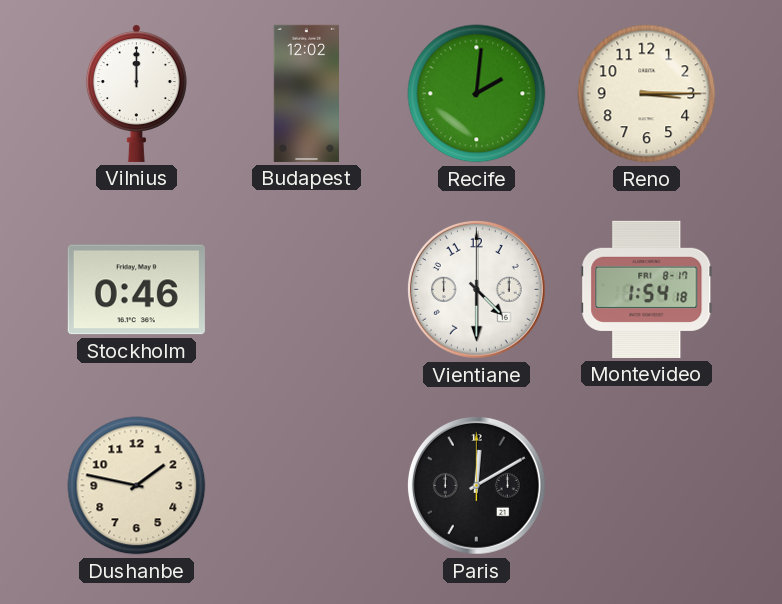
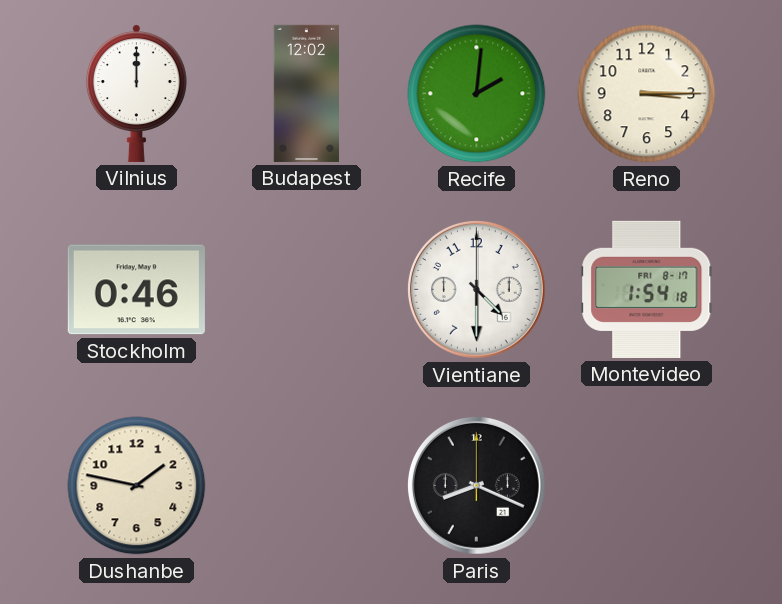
Paris: 12:10 -> 8:19
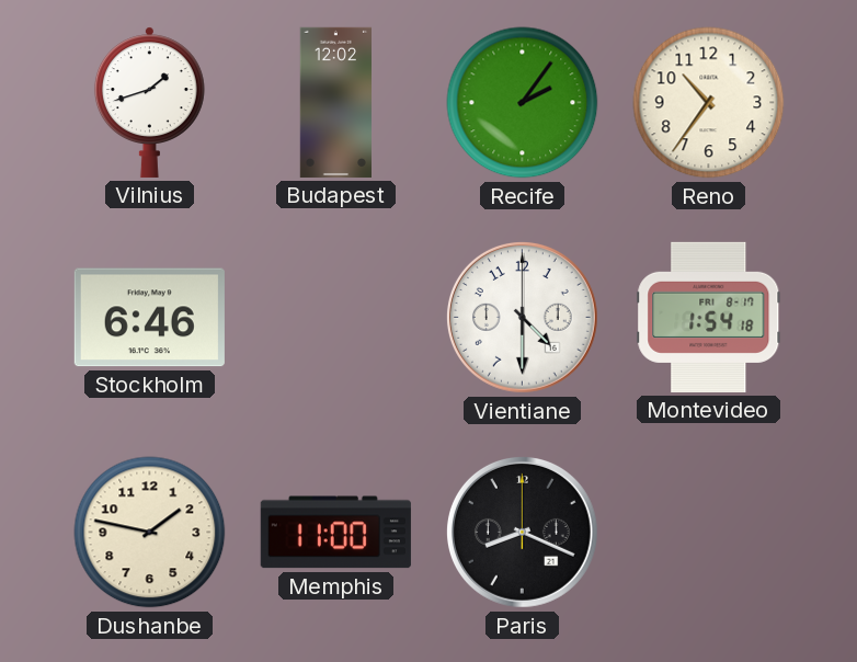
Vilnius: 12:00 -> 1:42
Recife: 2:01 -> 2:06
Reno: 3:15 -> 10:36
Stockholm: 0:46 -> 6:46
Memphis: none -> 11:00
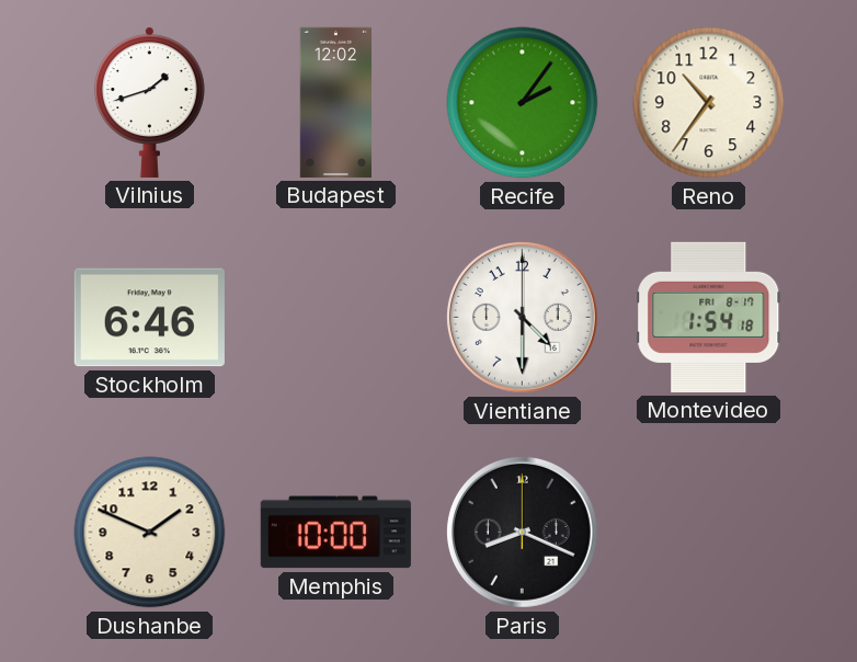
Dushanbe: 1:47 -> 1:49
Memphis: 11:00 -> 10:00
